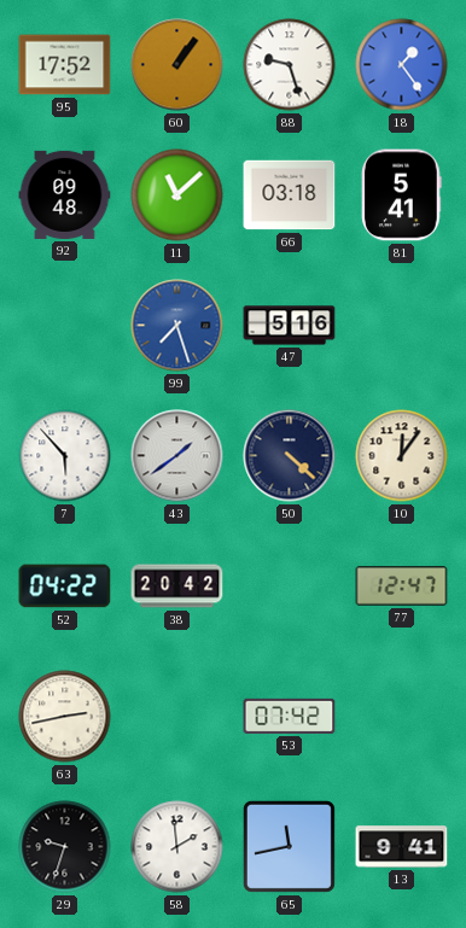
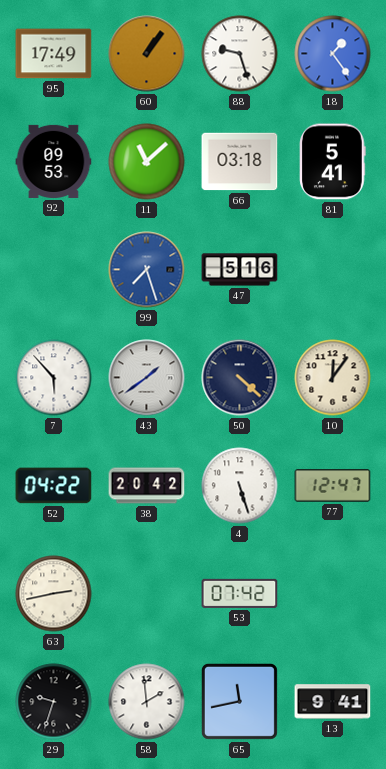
95: 17:52 -> 17:49
92: 09:48 -> 09:53
4: none -> 5:27
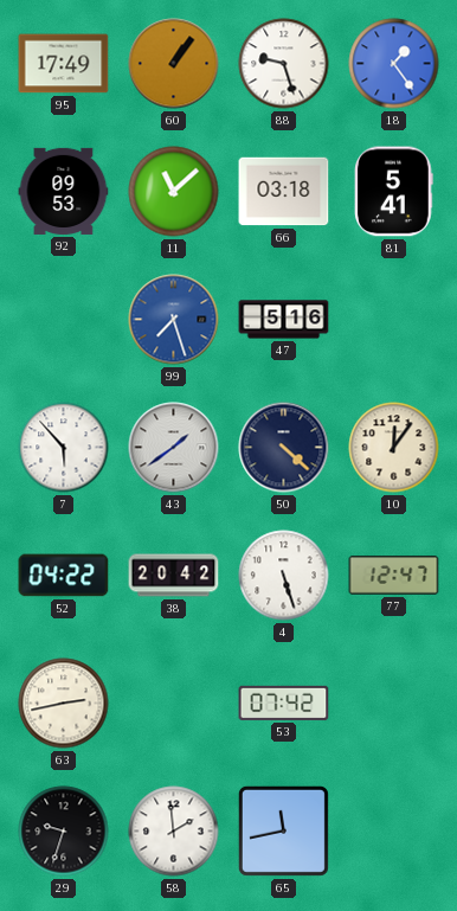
13: 9:41 -> none
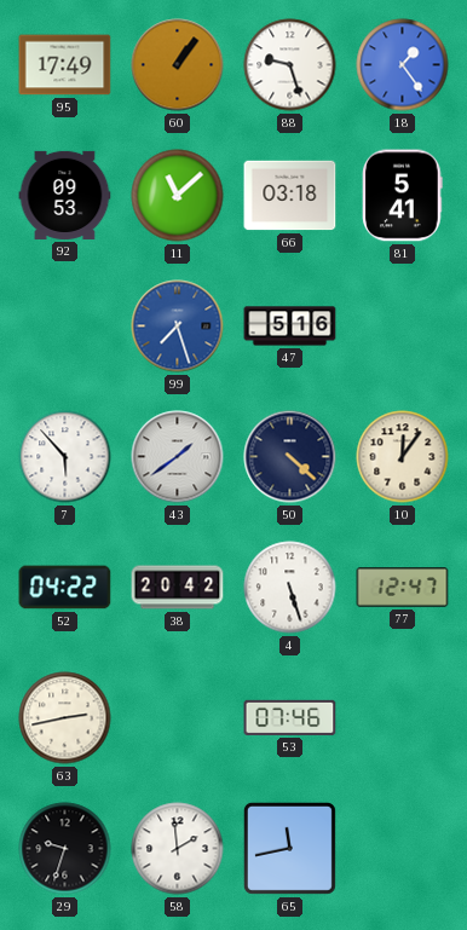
53: 07:42 -> 07:46
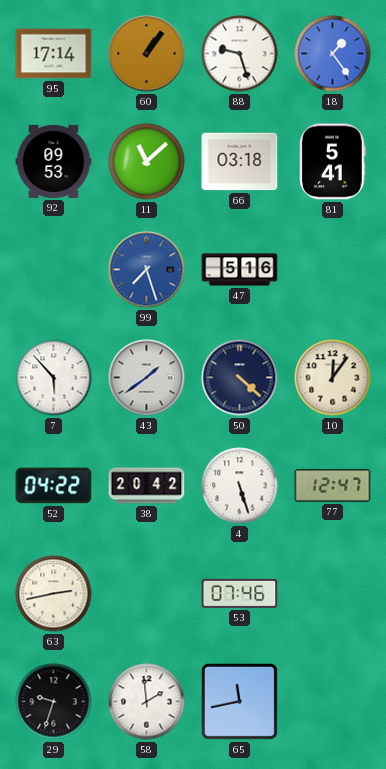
95: 17:49 -> 17:14
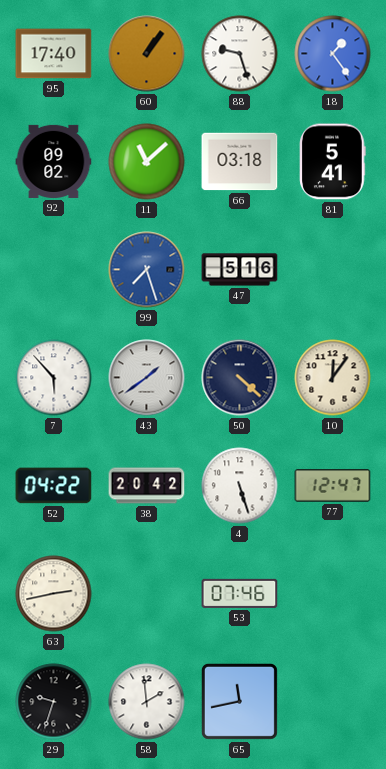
95: 17:14 -> 17:40
92: 09:53 -> 09:02
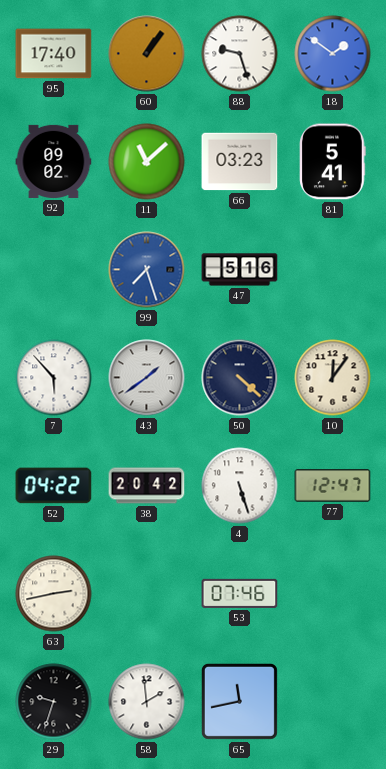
18: 1:24 -> 1:51
66: 03:18 -> 03:23
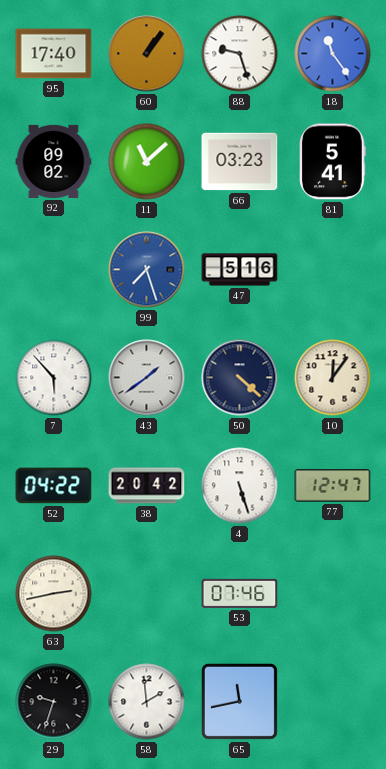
18: 1:51 -> 11:24
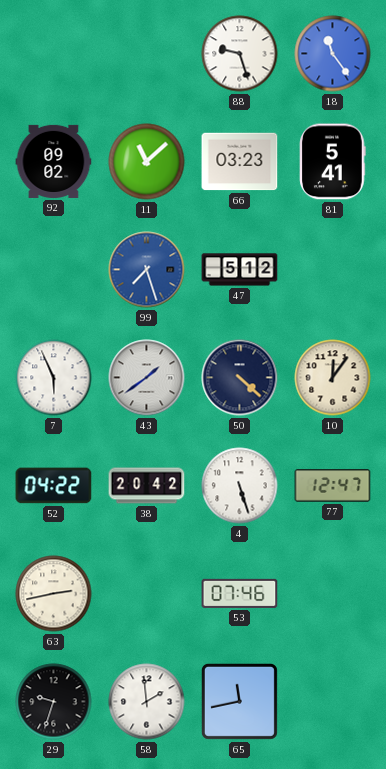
95: 17:40 -> none
60: 1:06 -> none
47: 5:16 -> 5:12
7: 5:53 -> 5:56
